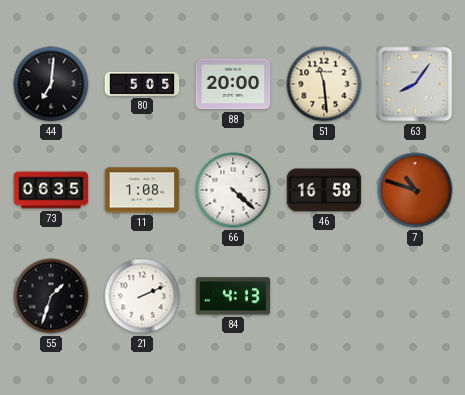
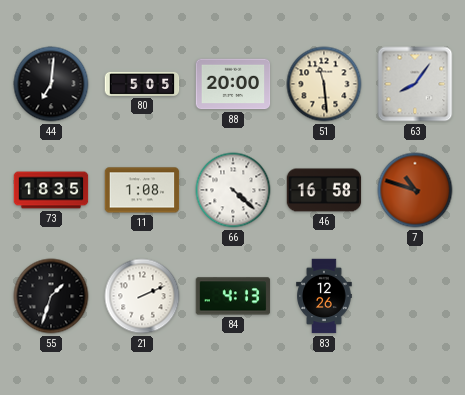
73: 06:35 -> 18:35
83: none -> 12:26
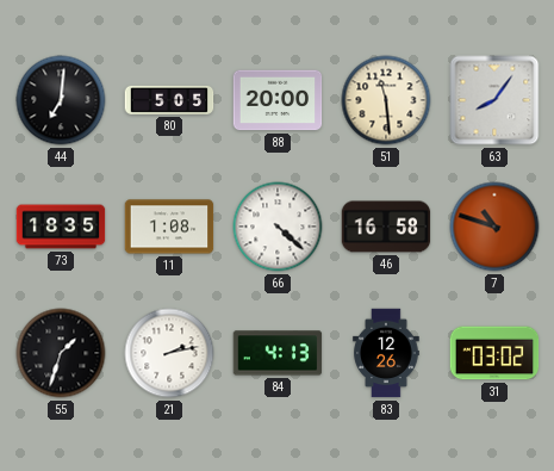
21: 2:11 -> 2:13
31: none -> 03:02
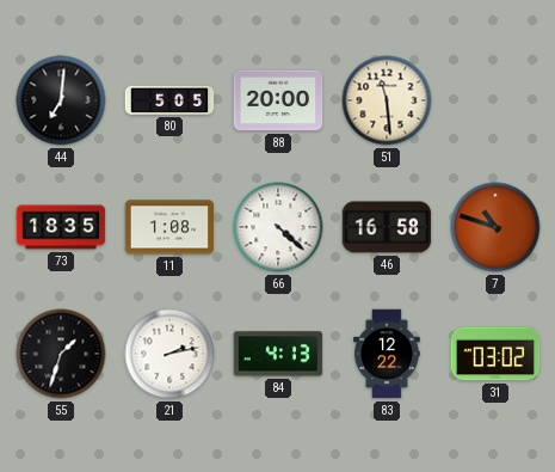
63: 8:06 -> none
83: 12:26 -> 12:22
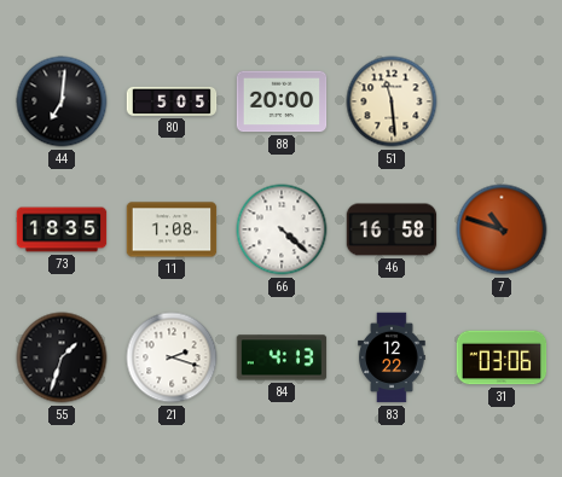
21: 2:13 -> 2:18
31: 03:02 -> 03:06
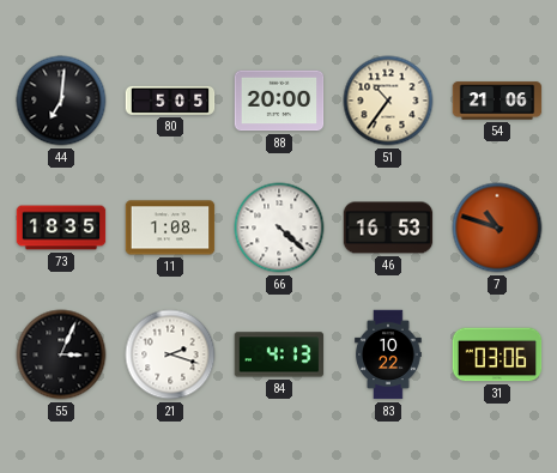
51: 11:29 -> 10:36
54: none -> 21:06
46: 16:58 -> 16:53
55: 1:33 -> 3:04
83: 12:22 -> 10:22
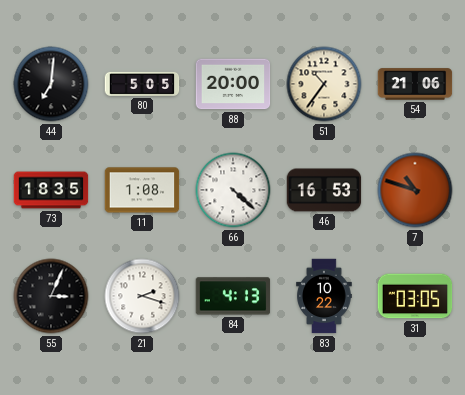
31: 03:06 -> 03:05
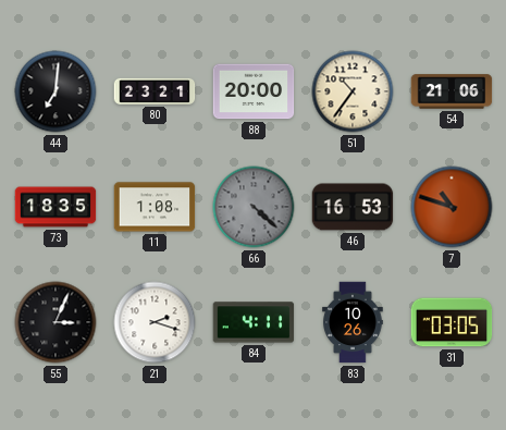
80: 5:05 -> 23:21
66 dial: white -> grey
84: 4:13 -> 4:11
83: 10:22 -> 10:26
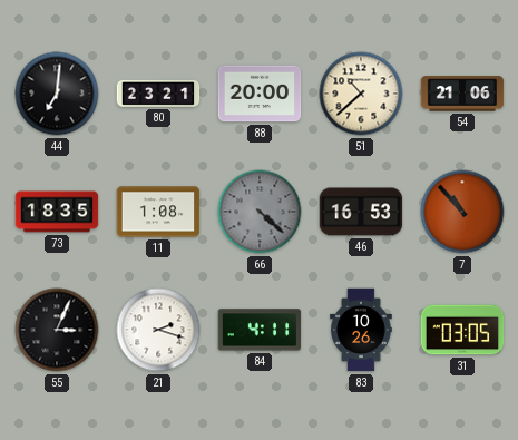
51: 10:36 -> 10:38
7: 10:48 -> 10:53
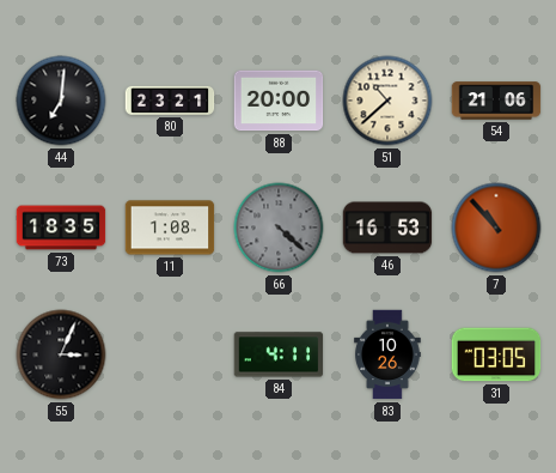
21: 2:18 -> none
